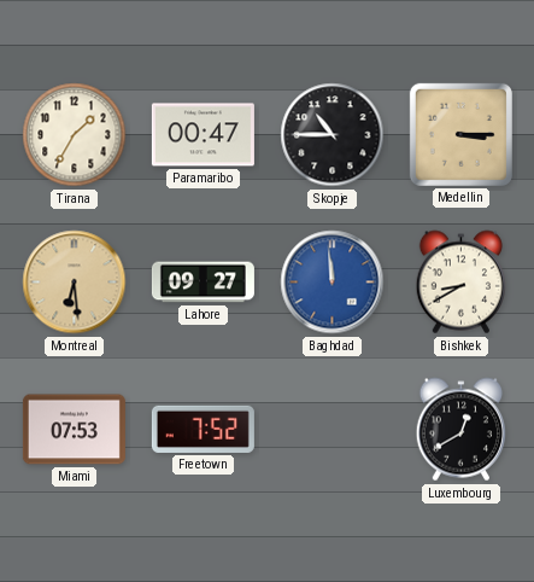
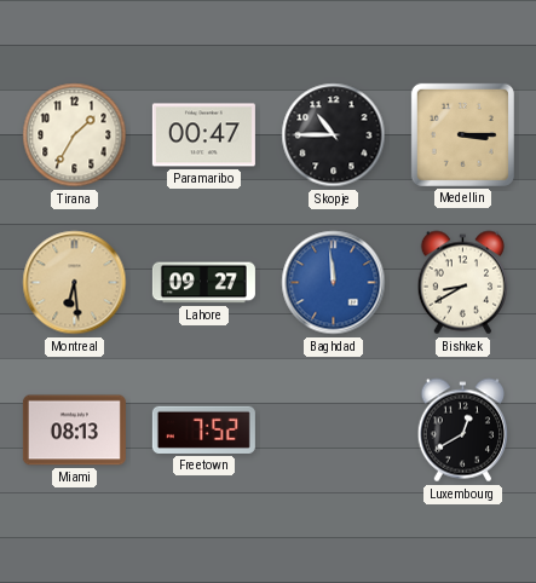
Miami: 07:53 -> 08:13
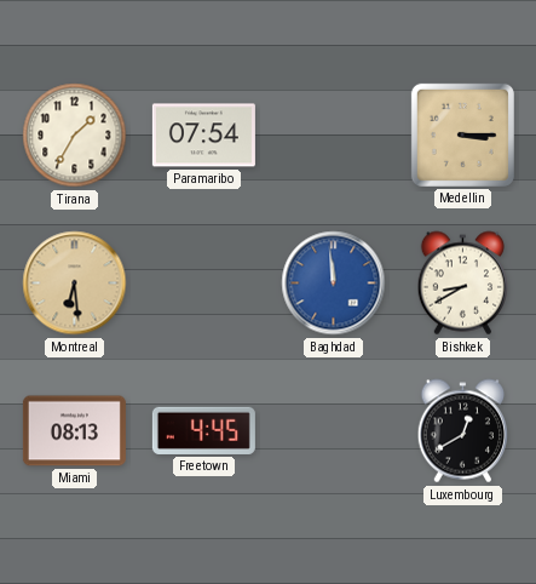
Paramaribo: 00:47 -> 07:54
Skopje: 10:45 -> none
Lahore: 09:27 -> none
Freetown: 7:52 -> 4:45
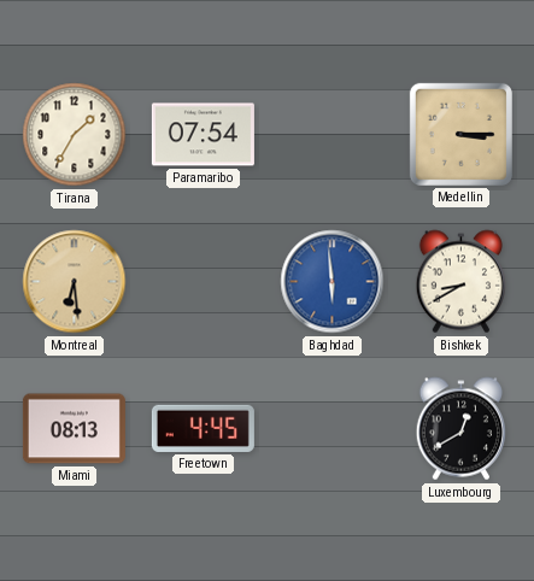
Baghdad: 11:59 -> 5:59
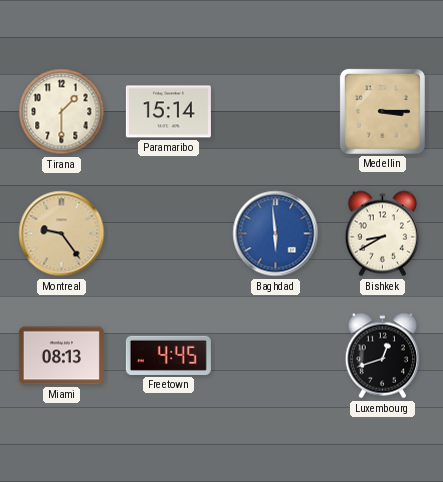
Tirana: 1:35 -> 1:30
Paramaribo: 07:54 -> 15:14
Montreal: 6:29 -> 9:24
Luxembourg: 12:40 -> 12:42
